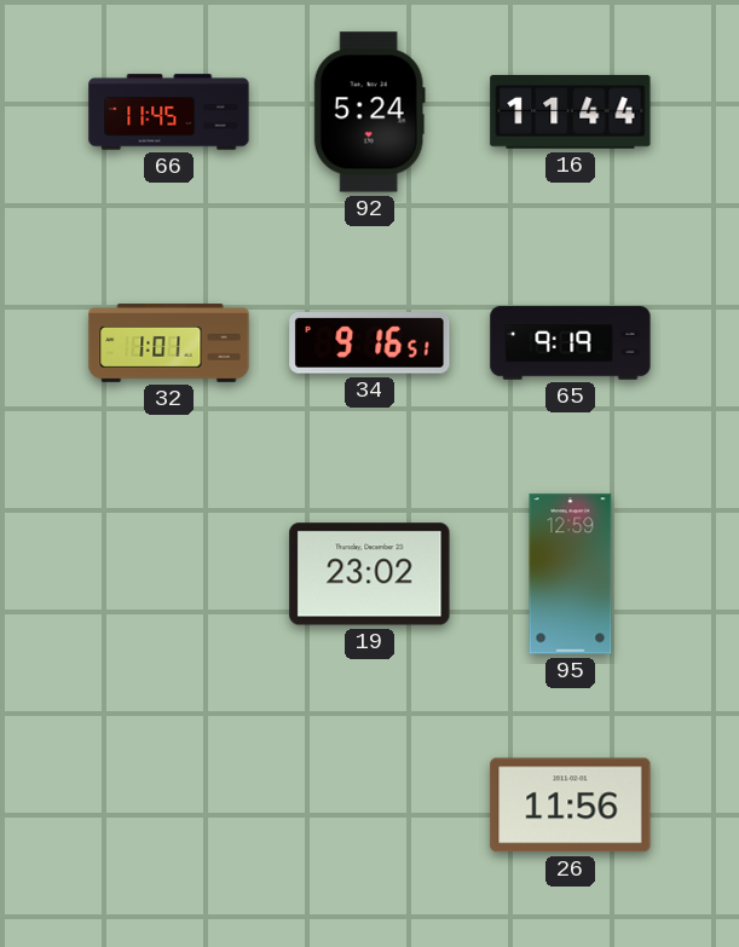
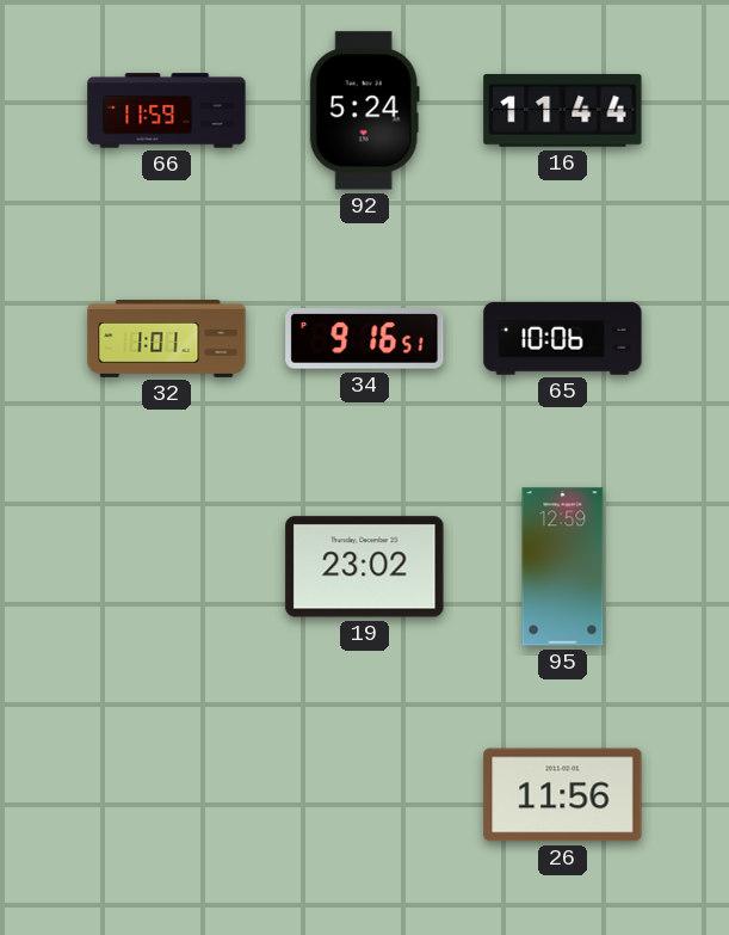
66: 11:45 -> 11:59
65: 9:19 -> 10:06
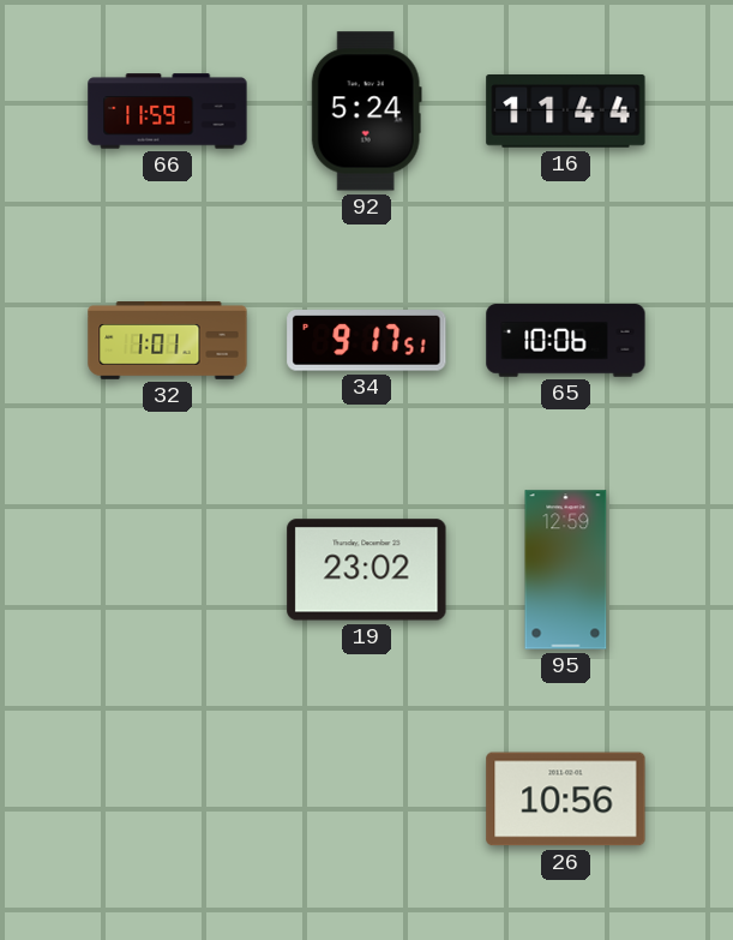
34: 9:16 -> 9:17
26: 11:56 -> 10:56
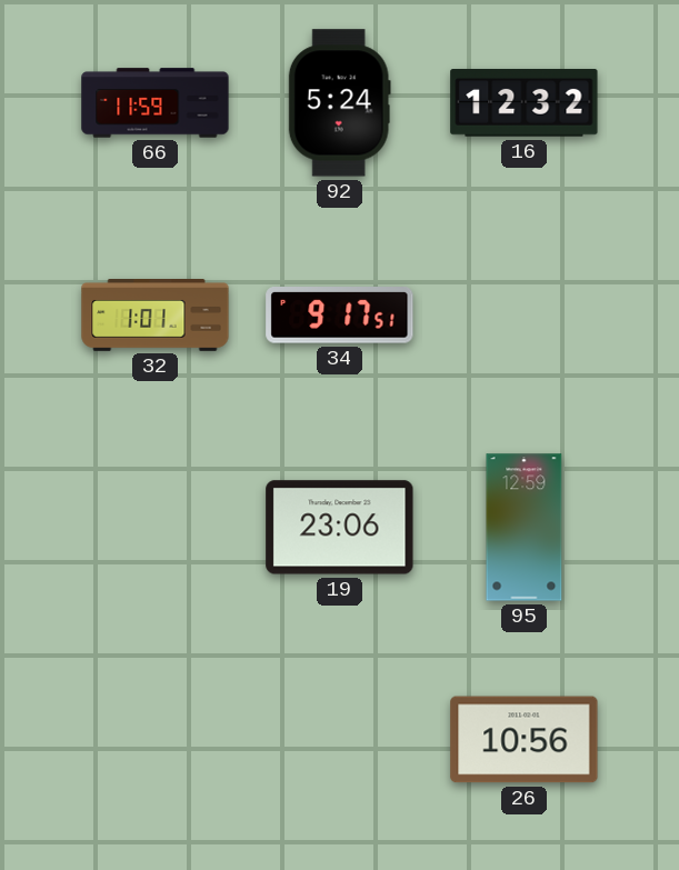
16: 11:44 -> 12:32
65: 10:06 -> none
19: 23:02 -> 23:06
